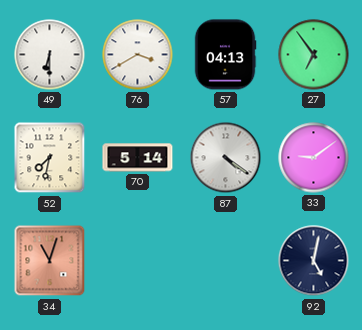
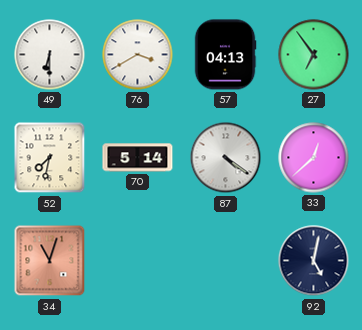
33: 9:09 -> 12:38
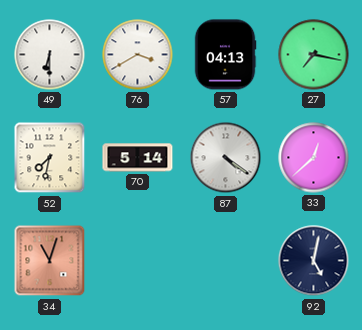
27: 6:54 -> 7:17
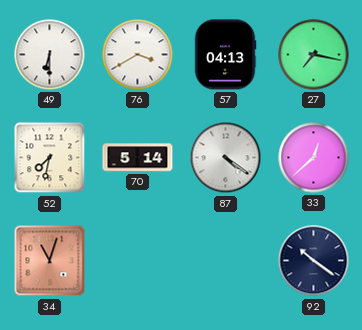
92: 5:02 -> 10:21
